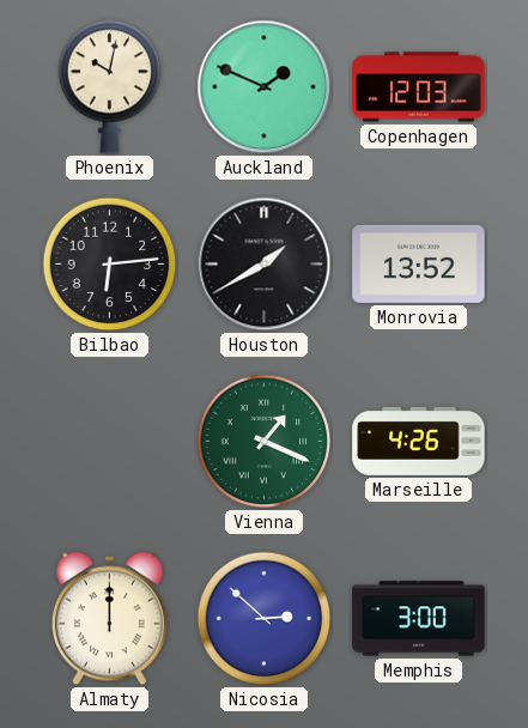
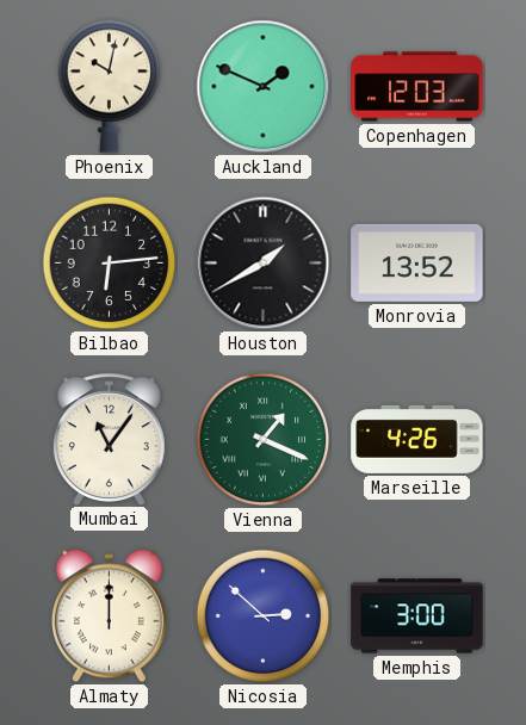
Mumbai: none -> 11:06
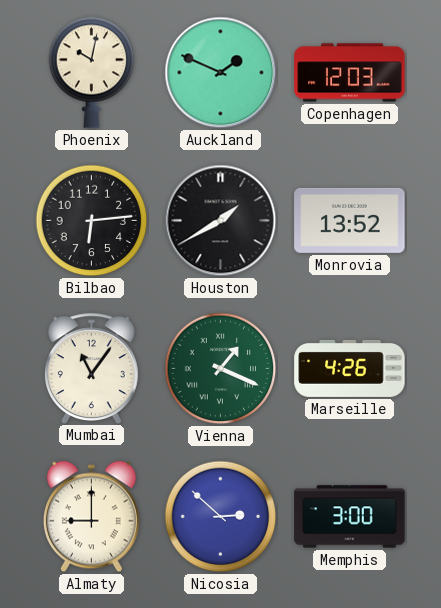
Almaty: 12:00 -> 9:00
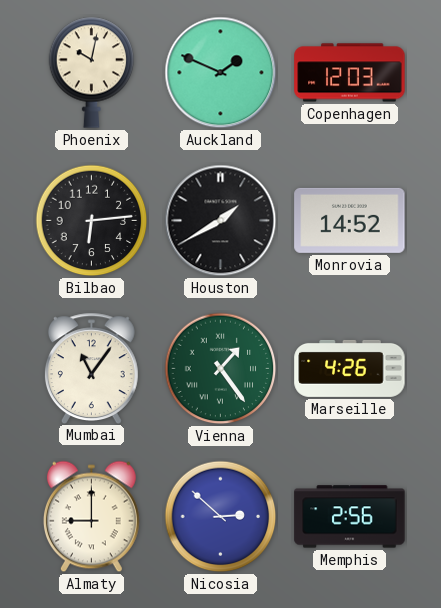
Monrovia: 13:52 -> 14:52
Vienna: 1:19 -> 1:24
Memphis: 3:00 -> 2:56
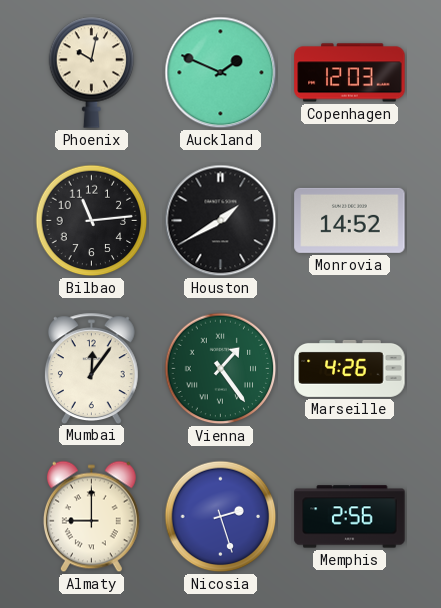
Bilbao: 6:14 -> 11:14
Mumbai: 11:06 -> 12:06
Nicosia: 2:52 -> 2:27
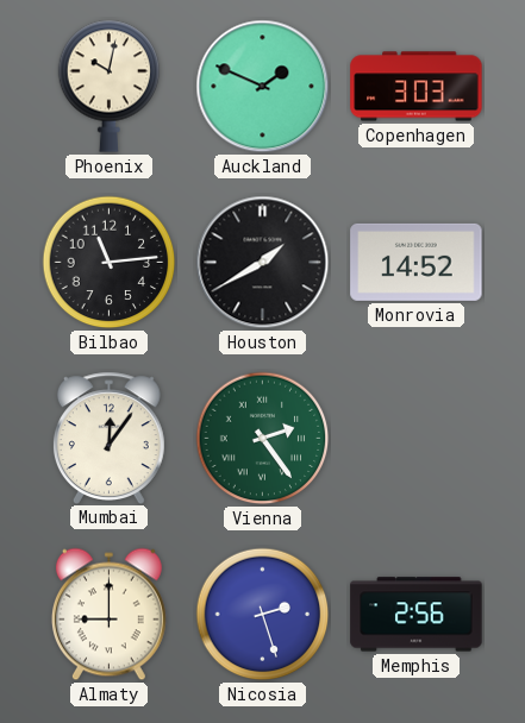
Copenhagen: 12:03 -> 3:03
Vienna: 1:24 -> 2:24
Marseille: 4:26 -> none
